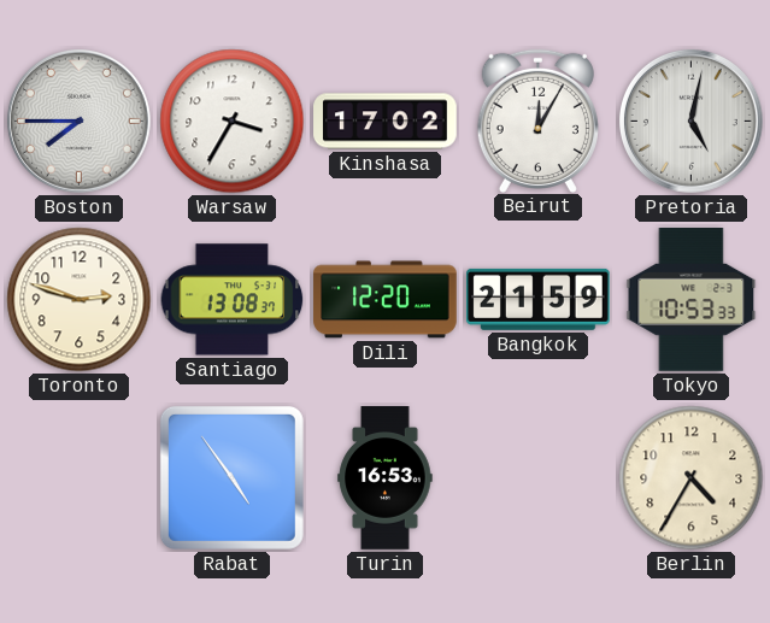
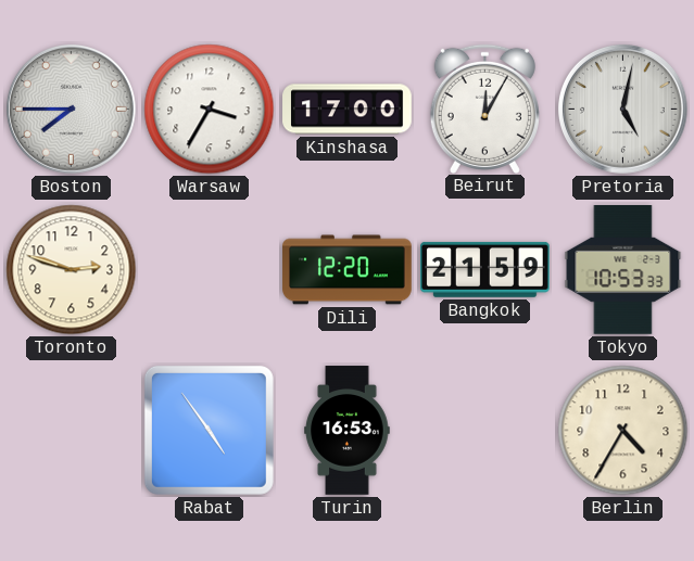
Kinshasa: 17:02 -> 17:00
Santiago: 13:08 -> none
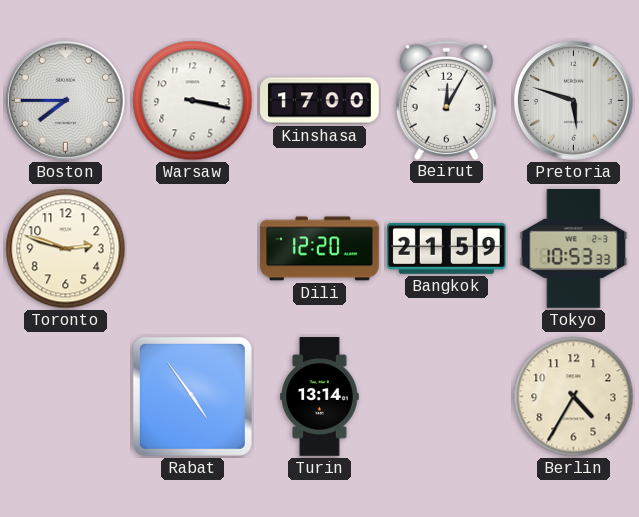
Warsaw: 3:35 -> 3:17
Pretoria: 5:02 -> 5:48
Turin: 16:53 -> 13:14
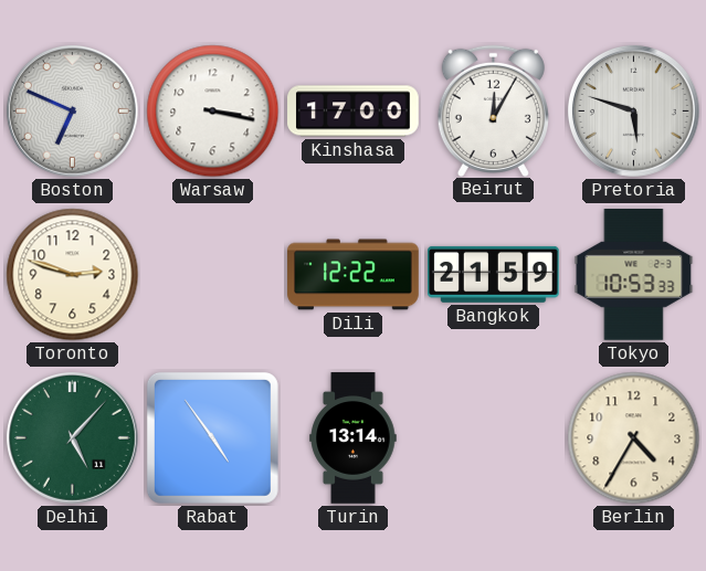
Boston: 7:45 -> 6:49
Dili: 12:20 -> 12:22
Delhi: none -> 5:07
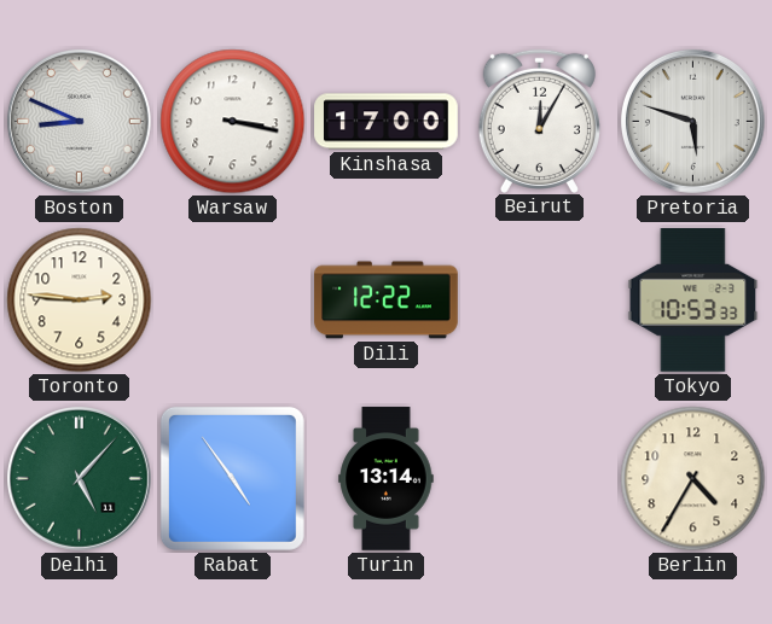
Boston: 6:49 -> 8:49
Toronto: 2:48 -> 2:46
Bangkok: 21:59 -> none
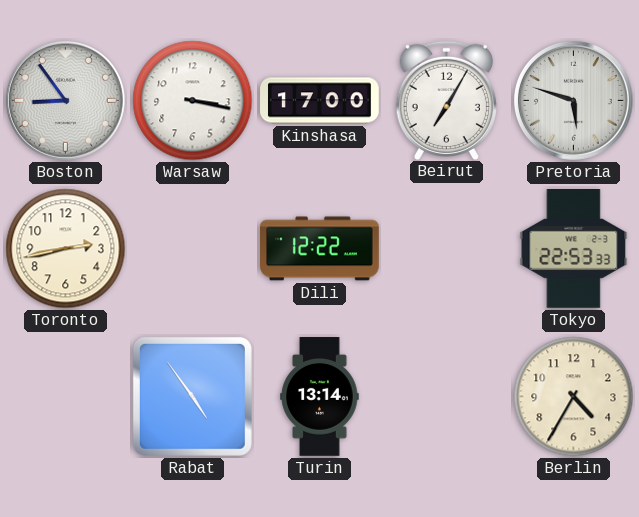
Boston: 8:49 -> 8:54
Beirut: 12:05 -> 7:05
Toronto: 2:46 -> 2:43
Tokyo: 10:53 -> 22:53
Delhi: 5:07 -> none
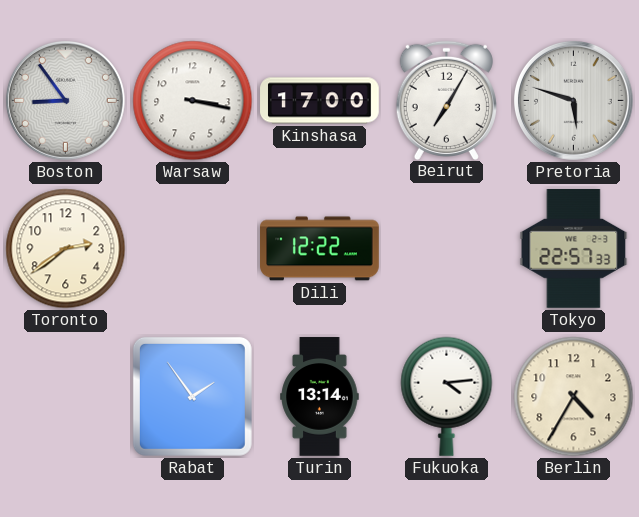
Toronto: 2:43 -> 2:39
Tokyo: 22:53 -> 22:57
Rabat: 4:54 -> 1:54
Fukuoka: none -> 4:14
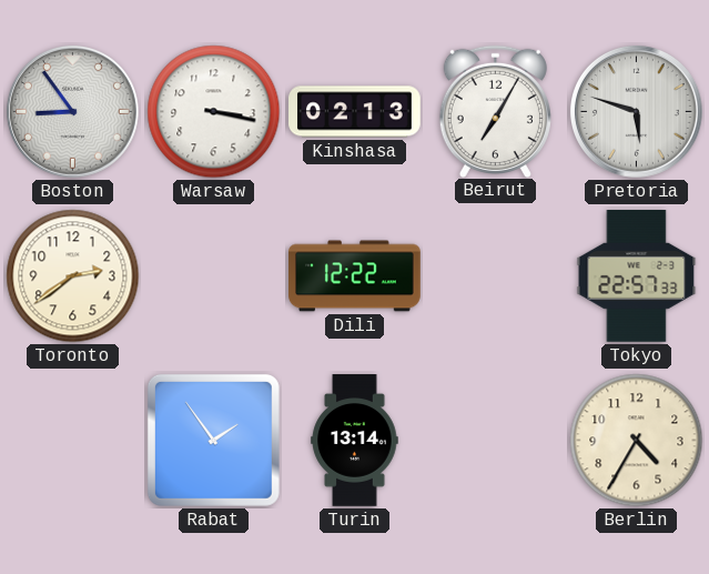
Kinshasa: 17:00 -> 02:13
Fukuoka: 4:14 -> none
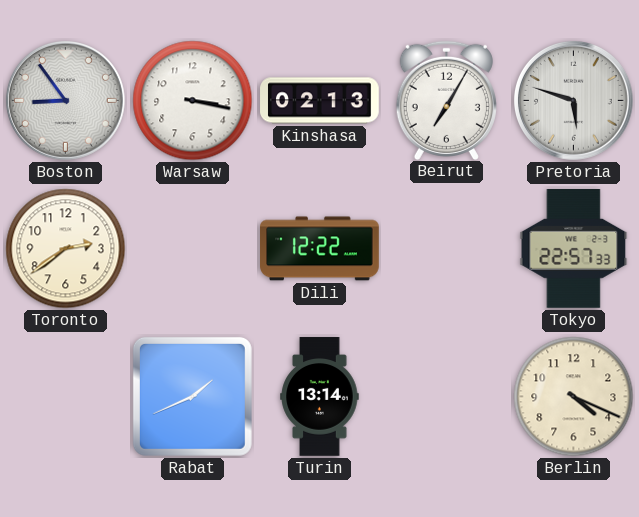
Rabat: 1:54 -> 1:41
Berlin: 4:35 -> 4:19
